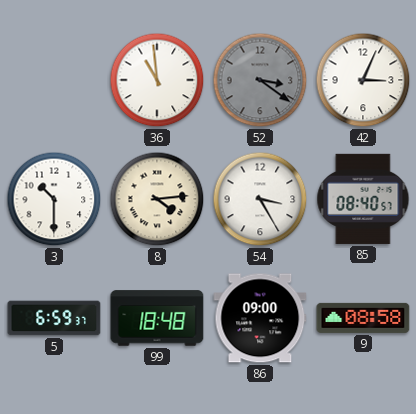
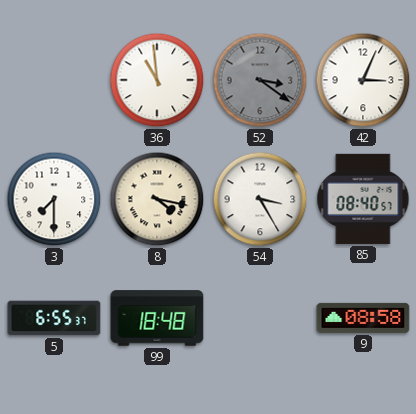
3: 10:30 -> 7:30
8: 4:14 -> 4:17
5: 6:59 -> 6:55
86: 09:00 -> none
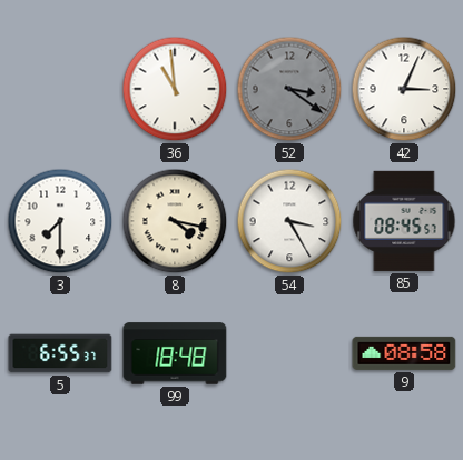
85: 08:40 -> 08:45
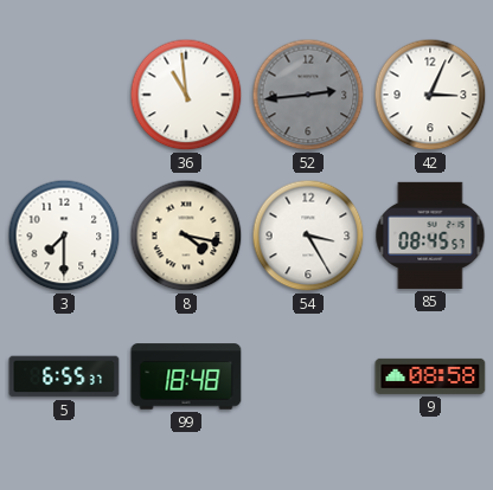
52: 3:21 -> 2:44
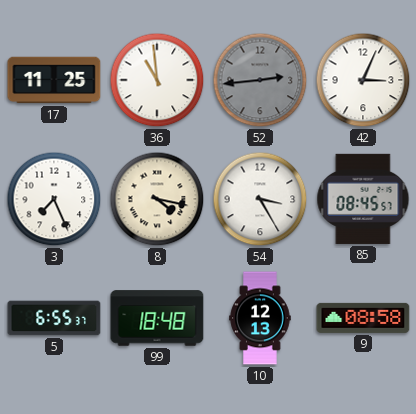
17: none -> 11:25
3: 7:30 -> 7:26
10: none -> 12:13
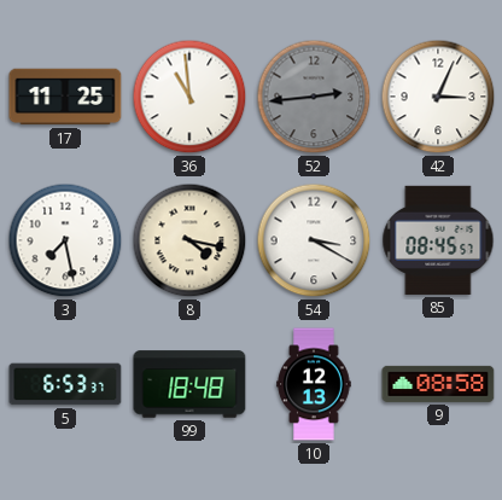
3: 7:26 -> 7:28
54: 3:25 -> 3:20
5: 6:55 -> 6:53
